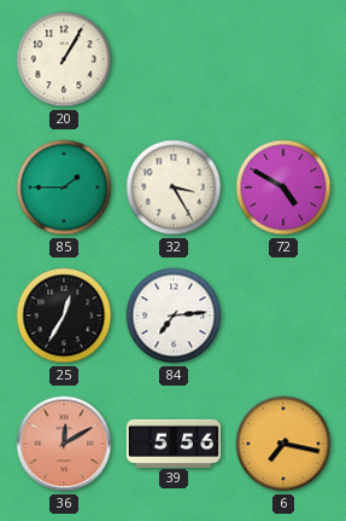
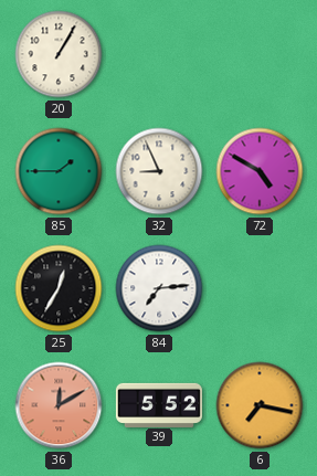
32: 3:25 -> 8:56
39: 5:56 -> 5:52
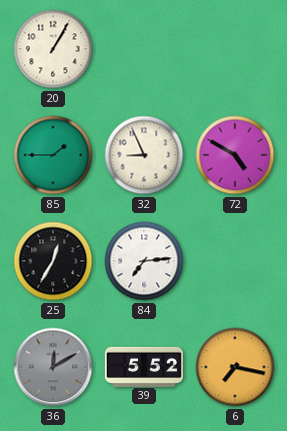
36 dial: salmon -> grey
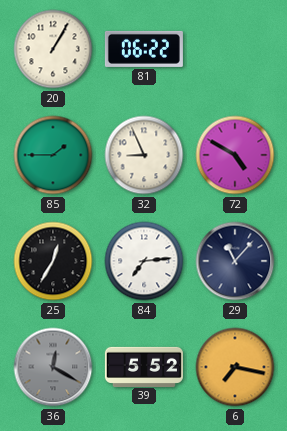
81: none -> 06:22
29: none -> 11:07
36: 12:10 -> 12:20
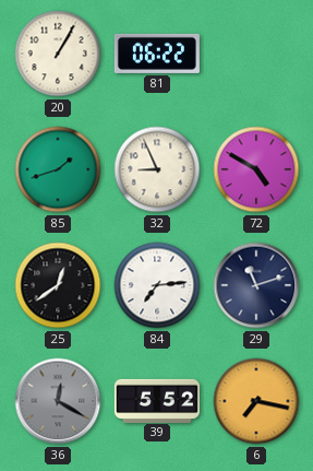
85: 1:45 -> 1:42
25: 12:35 -> 12:39
29: 11:07 -> 11:12
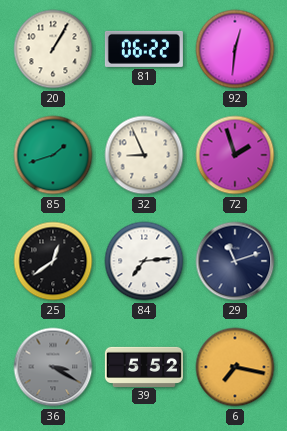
92: none -> 12:31
72: 4:50 -> 1:57
36: 12:20 -> 3:20
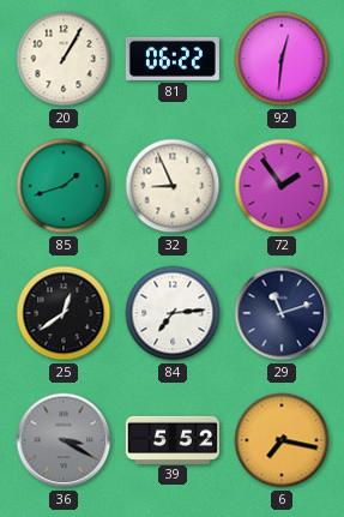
72: 1:57 -> 1:54
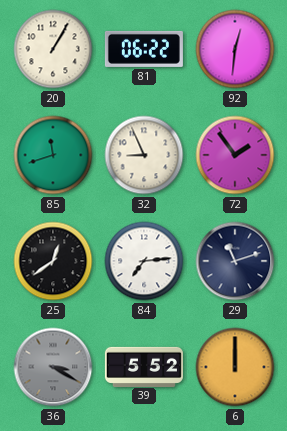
85: 1:42 -> 11:42
6: 7:17 -> 12:00
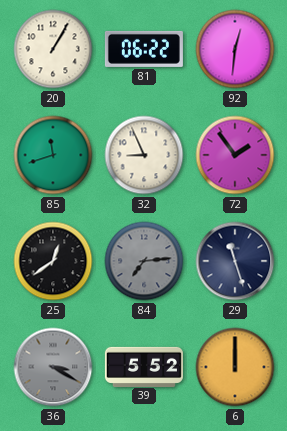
84 dial: white -> grey
29: 11:12 -> 11:27
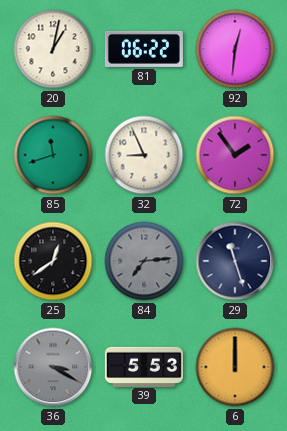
20: 1:05 -> 1:02
39: 5:52 -> 5:53
